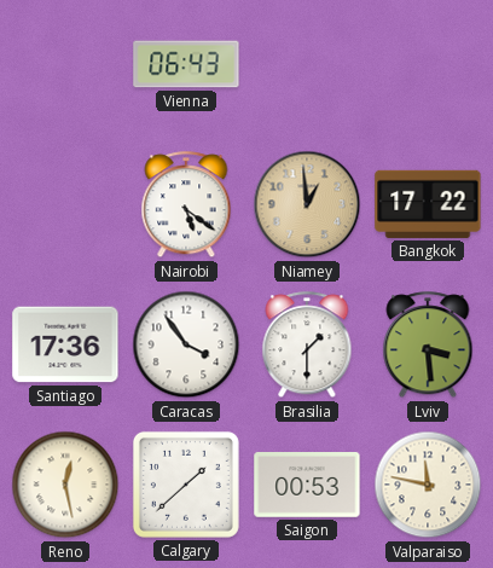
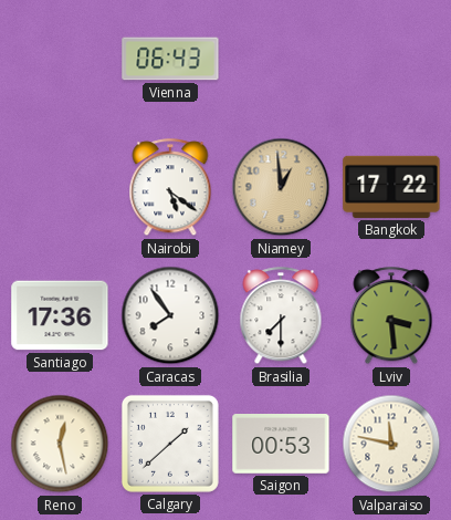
Caracas: 3:54 -> 7:54
Brasilia: 1:30 -> 7:30
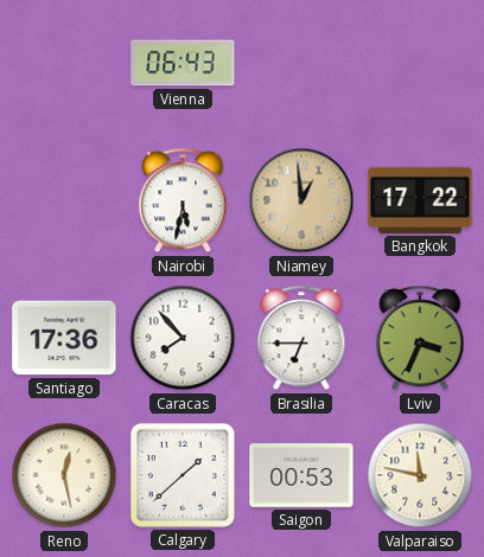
Nairobi: 5:21 -> 5:32
Caracas: 7:54 -> 7:53
Brasilia: 7:30 -> 6:45
Lviv: 3:29 -> 3:34
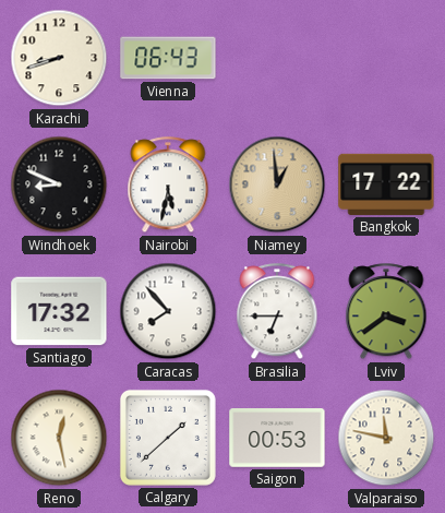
Karachi: none -> 8:42
Windhoek: none -> 8:49
Santiago: 17:36 -> 17:32
Lviv: 3:34 -> 3:39
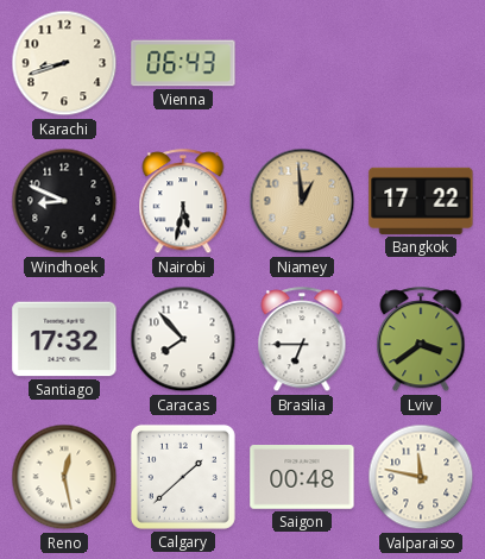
Saigon: 00:53 -> 00:48
